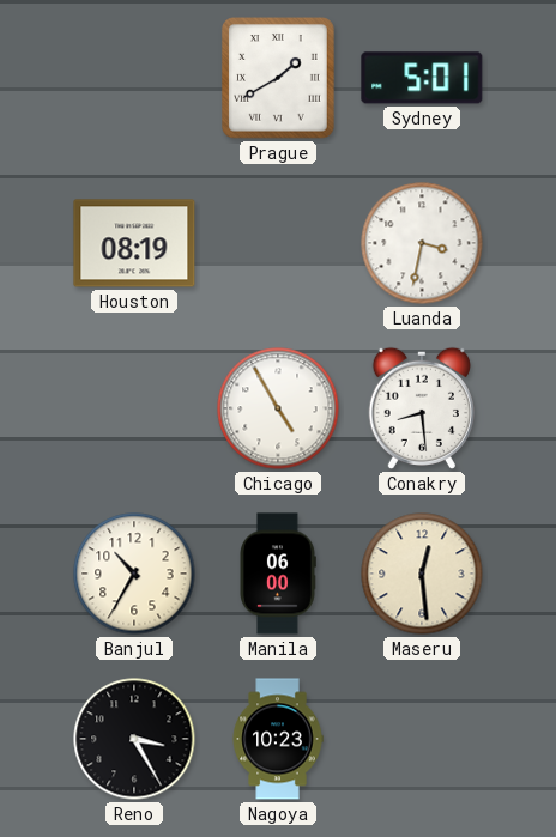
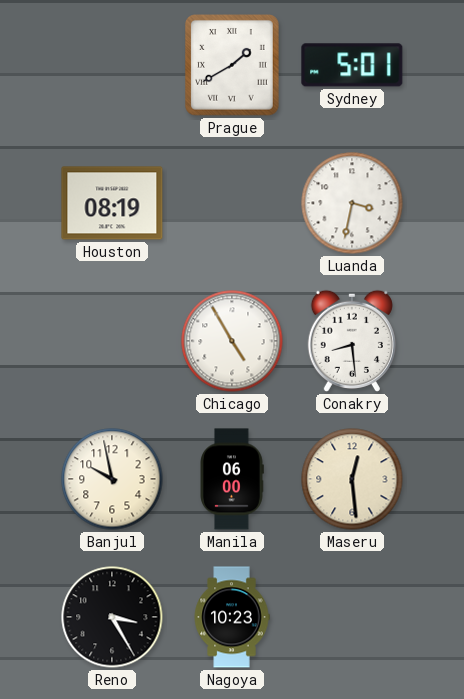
Banjul: 10:35 -> 9:58
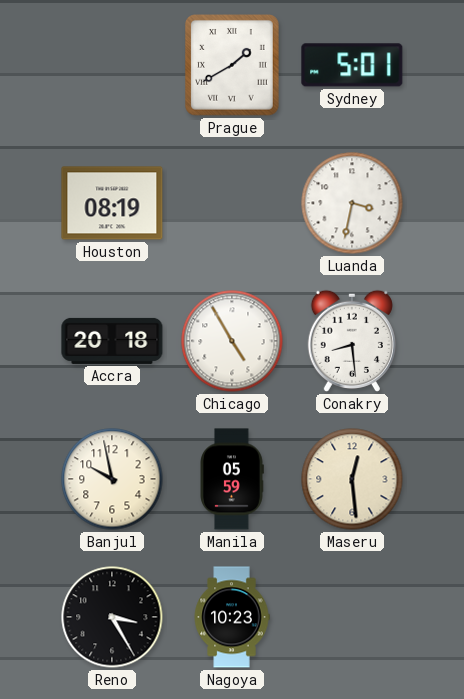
Accra: none -> 20:18
Manila: 06:00 -> 05:59
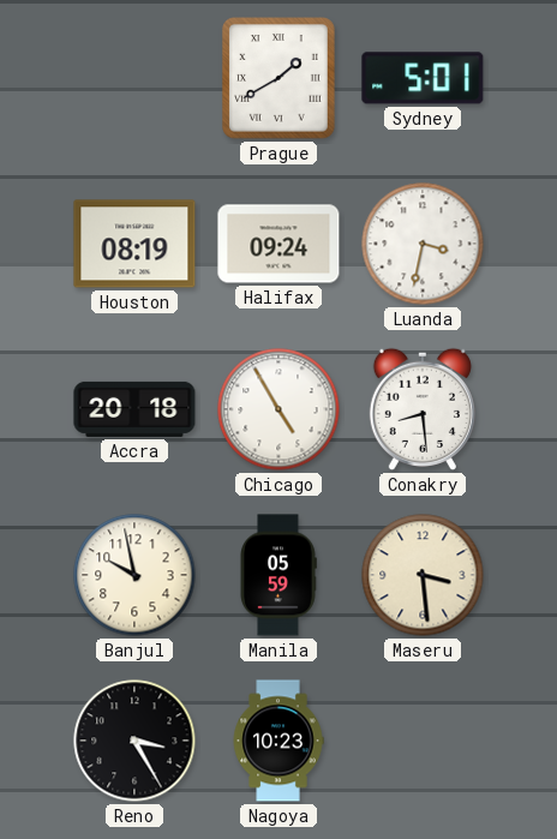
Halifax: none -> 09:24
Maseru: 12:29 -> 3:29
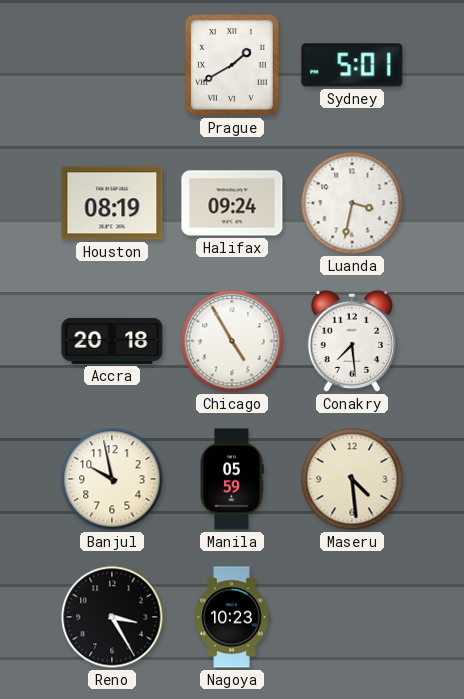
Conakry: 8:29 -> 7:29
Maseru: 3:29 -> 4:29
